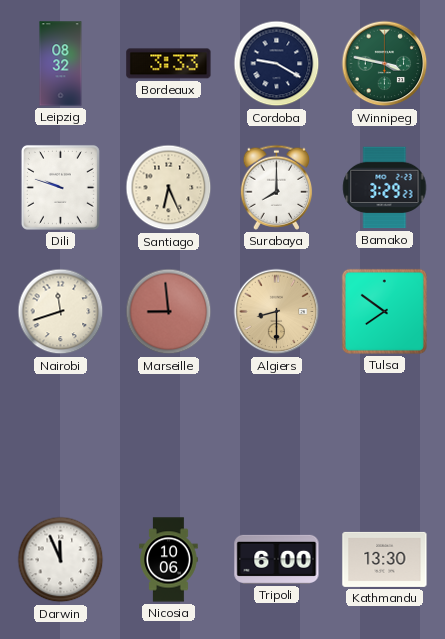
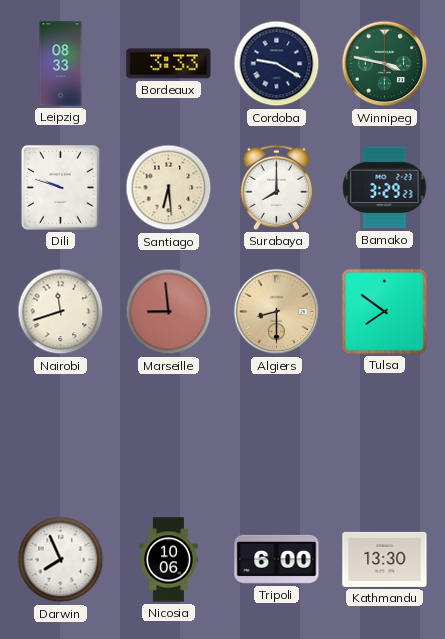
Leipzig: 08:32 -> 08:33
Santiago: 6:26 -> 6:29
Darwin: 11:56 -> 7:56
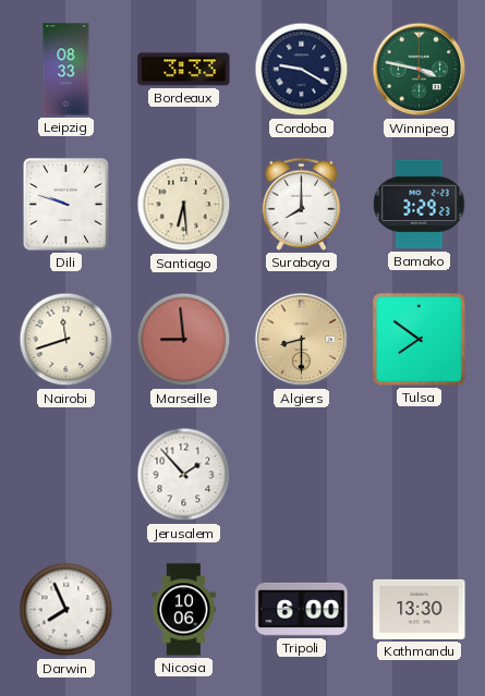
Jerusalem: none -> 1:53
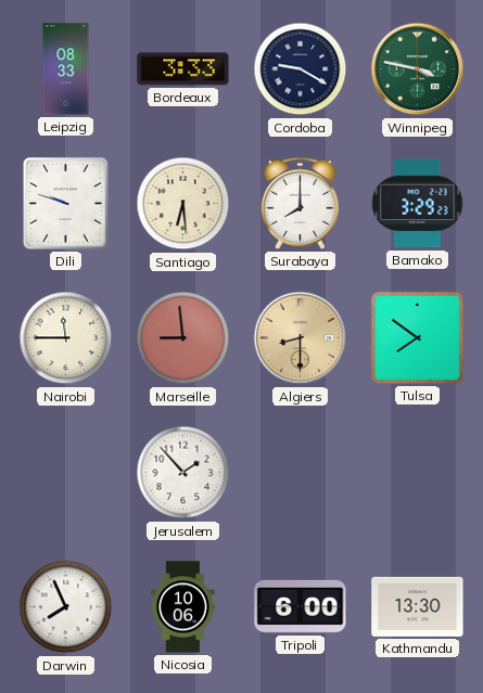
Nairobi: 11:42 -> 11:45
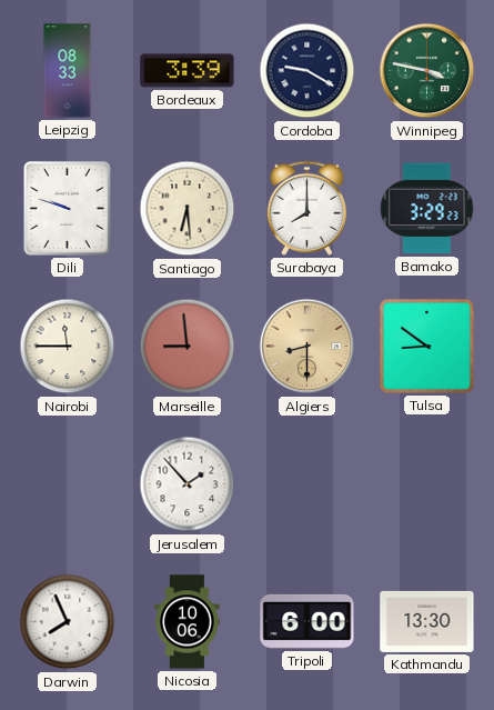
Bordeaux: 3:33 -> 3:39
Tulsa: 7:51 -> 8:51
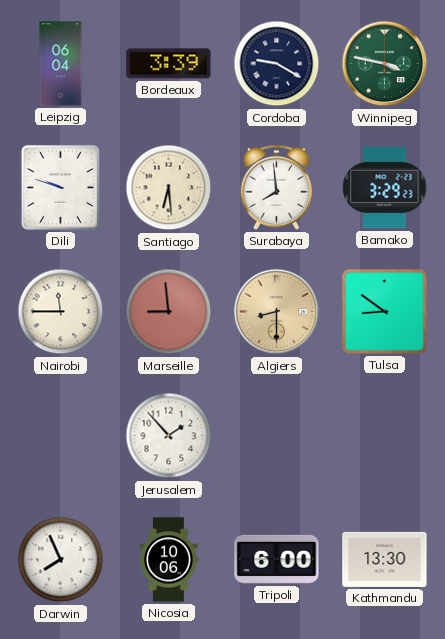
Leipzig: 08:33 -> 06:04
Surabaya: 8:00 -> 7:59
